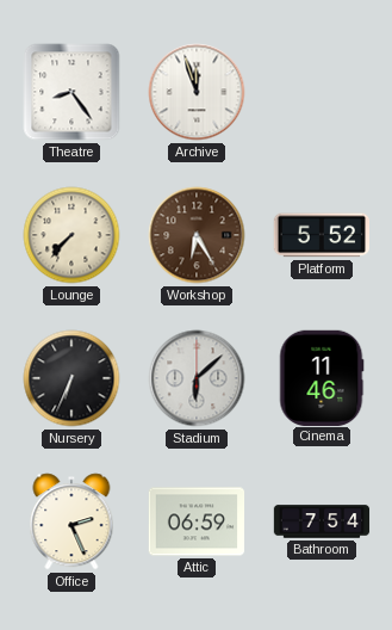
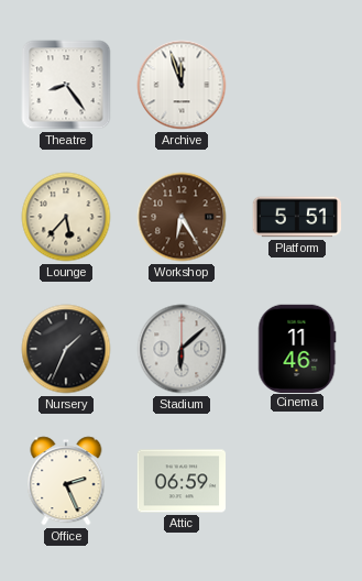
Lounge: 7:37 -> 5:37
Platform: 5:52 -> 5:51
Nursery: 6:34 -> 1:34
Bathroom: 7:54 -> none
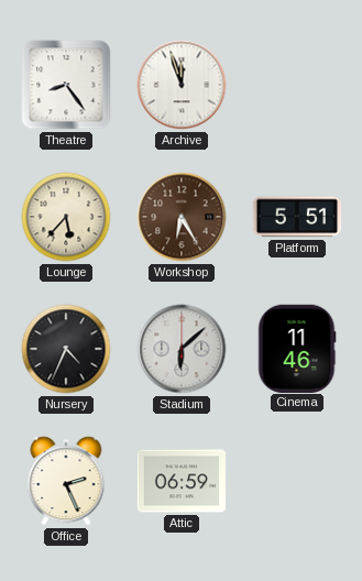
Nursery: 1:34 -> 4:34
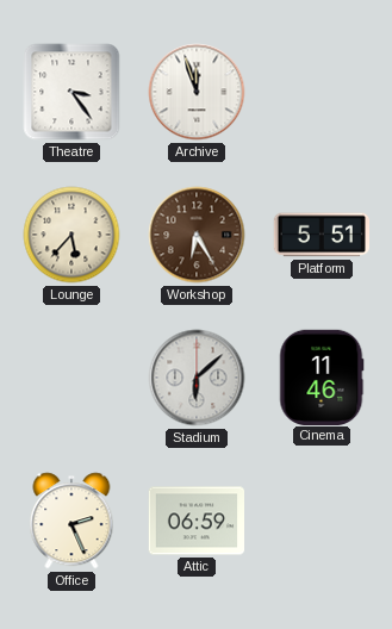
Theatre: 8:24 -> 3:24
Nursery: 4:34 -> none
